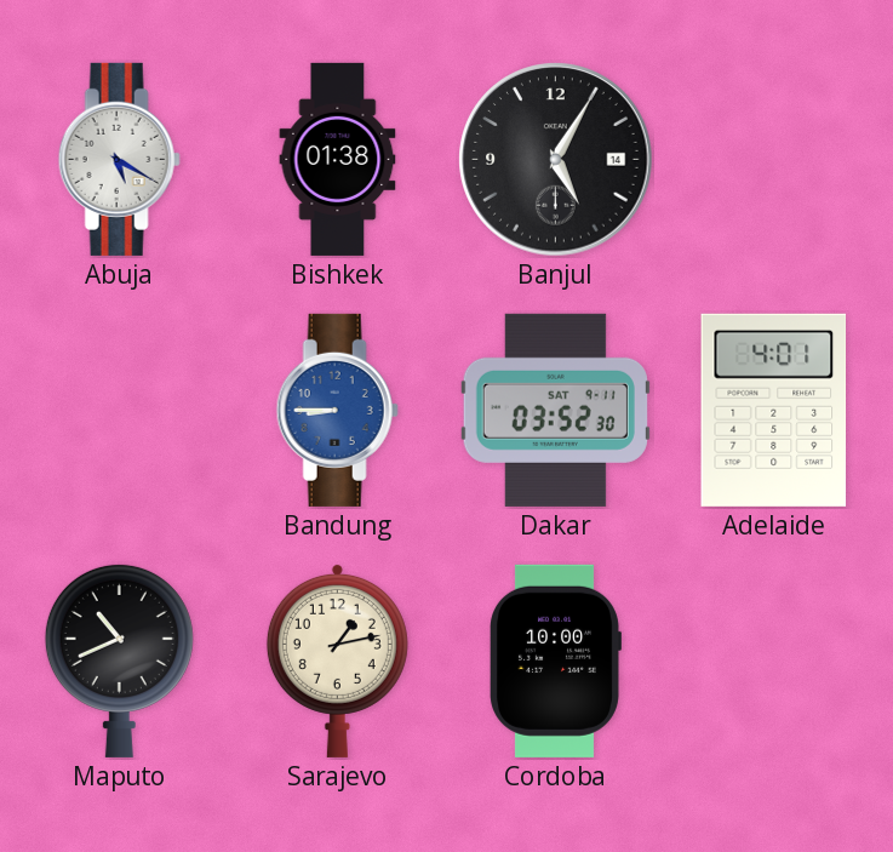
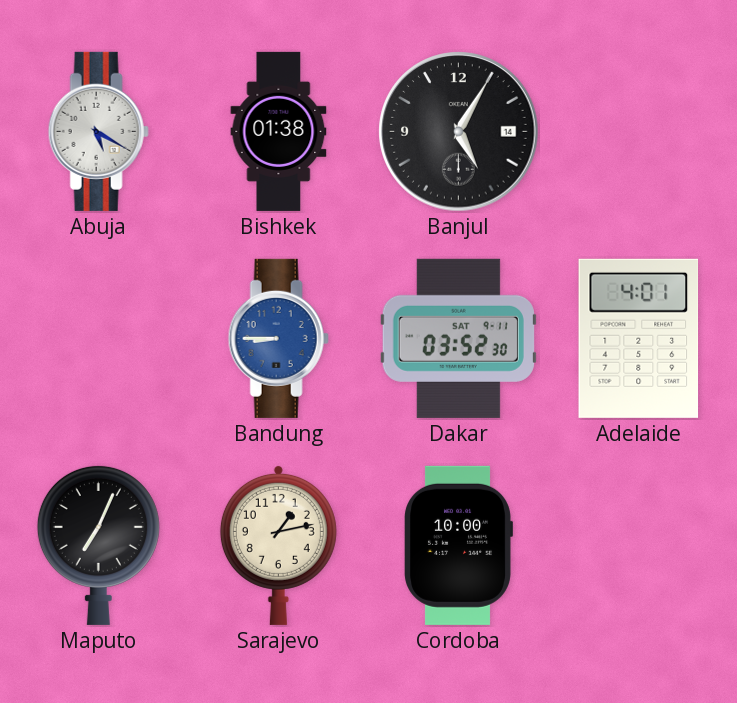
Maputo: 10:41 -> 7:04
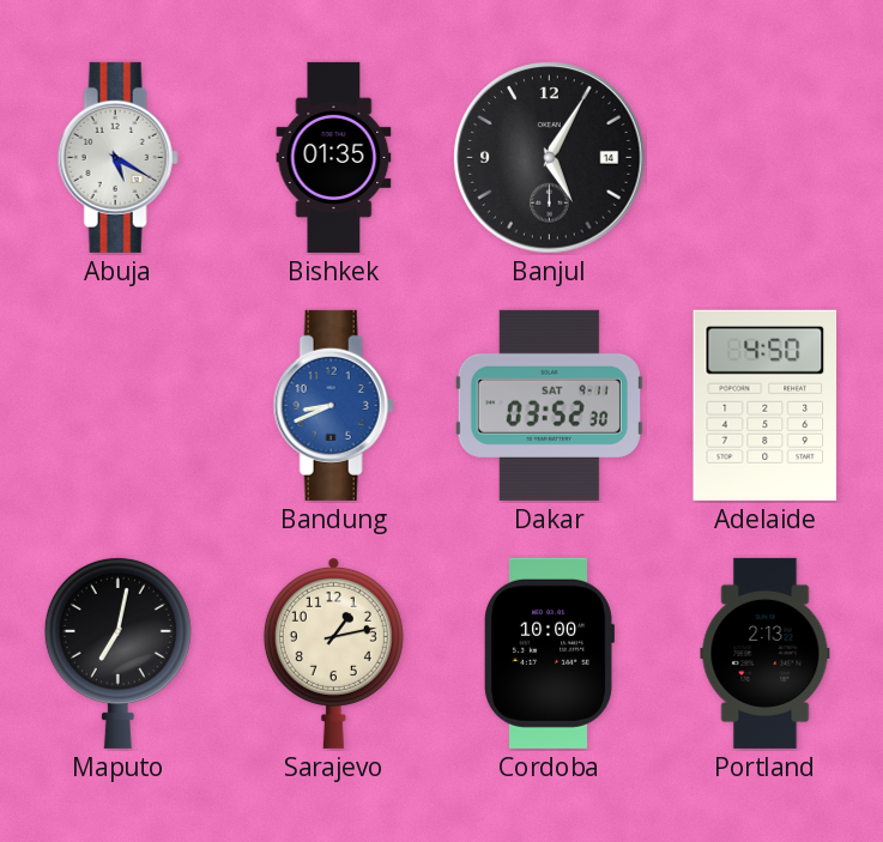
Bishkek: 01:38 -> 01:35
Bandung: 8:45 -> 8:41
Adelaide: 4:01 -> 4:50
Maputo: 7:04 -> 7:02
Portland: none -> 2:13
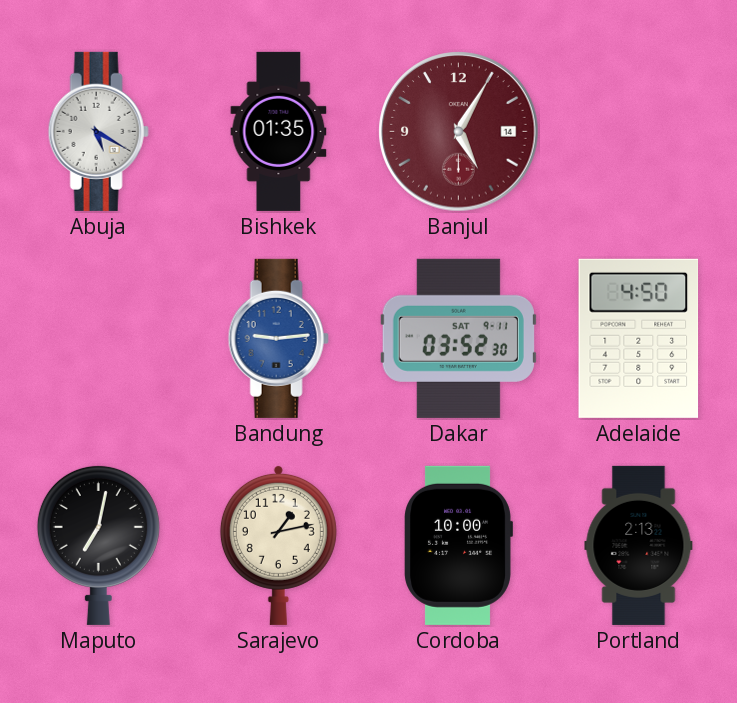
Banjul dial: black -> burgundy
Bandung: 8:41 -> 9:14
